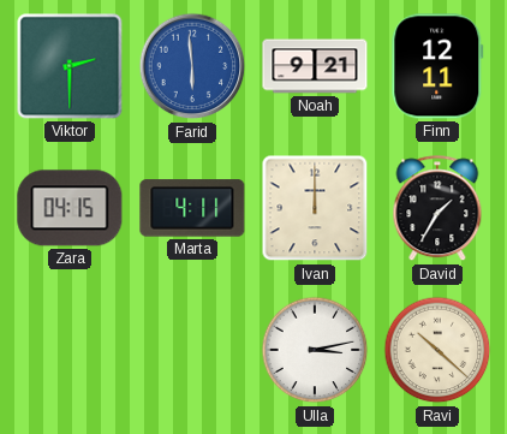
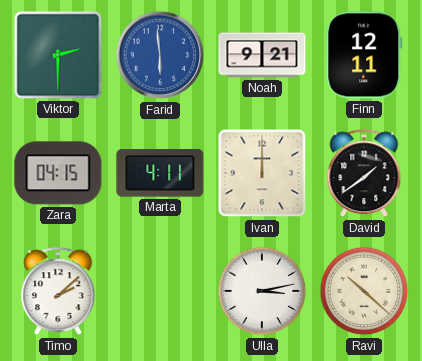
David: 1:35 -> 1:39
Timo: none -> 2:08
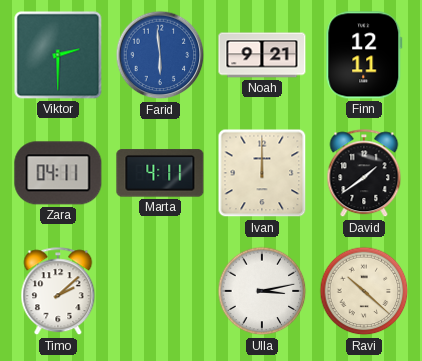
Zara: 04:15 -> 04:11
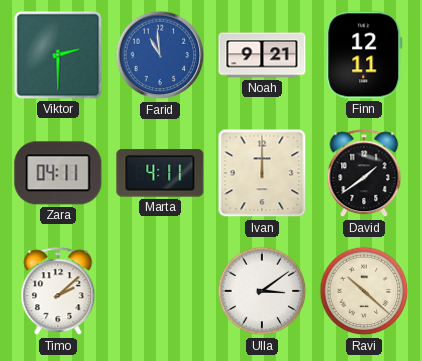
Farid: 5:59 -> 10:59
Ulla: 3:13 -> 3:09
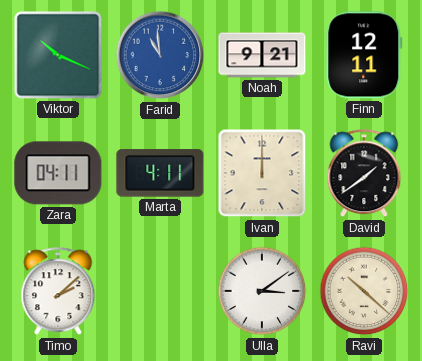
Viktor: 2:30 -> 10:19
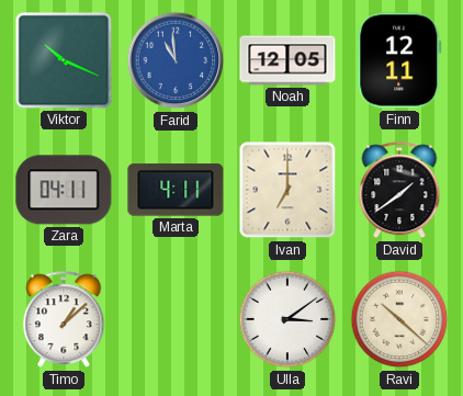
Noah: 9:21 -> 12:05
Ivan: 12:00 -> 7:00
Timo: 2:08 -> 1:08
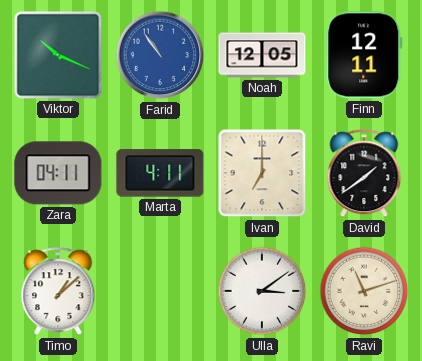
Farid: 10:59 -> 10:54
Ravi: 10:22 -> 11:12
